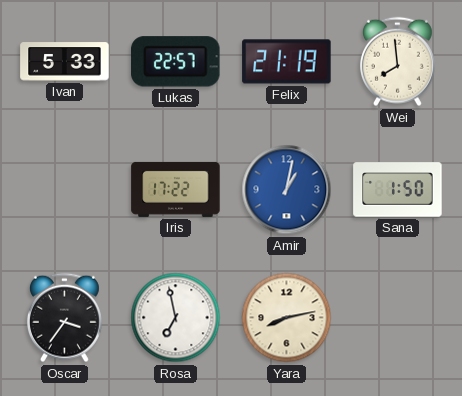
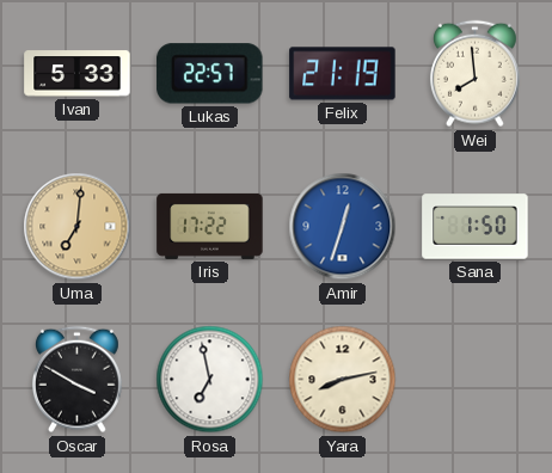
Uma: none -> 7:01
Amir: 1:02 -> 12:33
Oscar: 3:36 -> 3:50
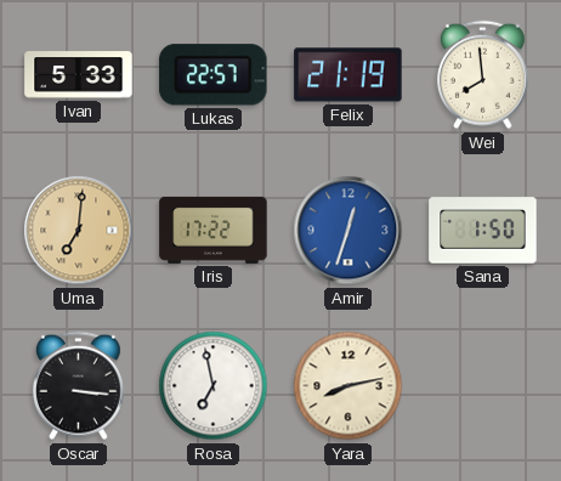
Oscar: 3:50 -> 3:16
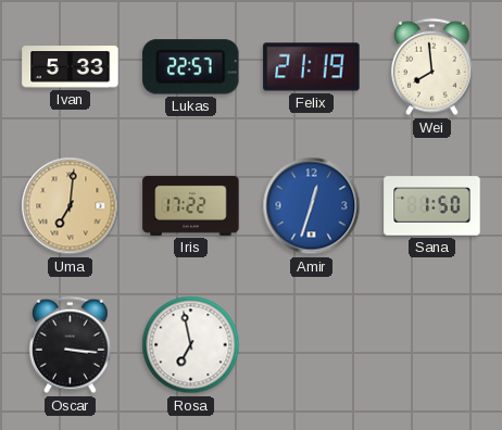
Yara: 8:13 -> none
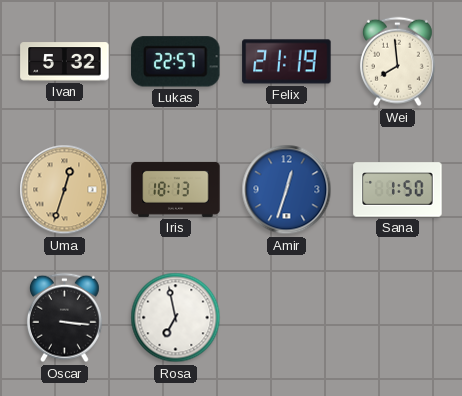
Ivan: 5:33 -> 5:32
Uma: 7:01 -> 12:33
Iris: 17:22 -> 18:13
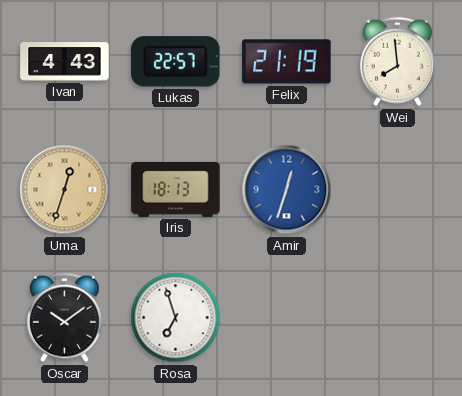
Ivan: 5:32 -> 4:43
Sana: 1:50 -> none
Oscar: 3:16 -> 10:09
Rosa: 6:58 -> 6:57
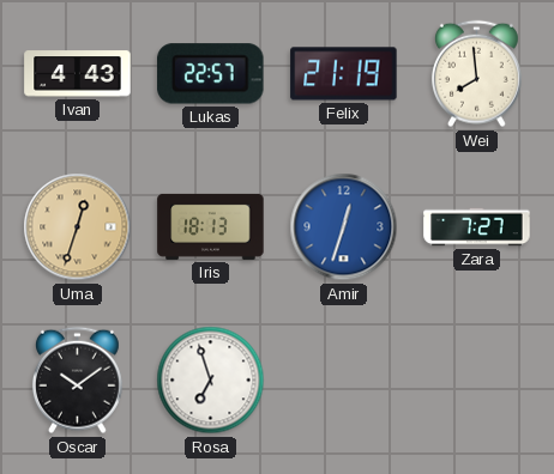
Zara: none -> 7:27
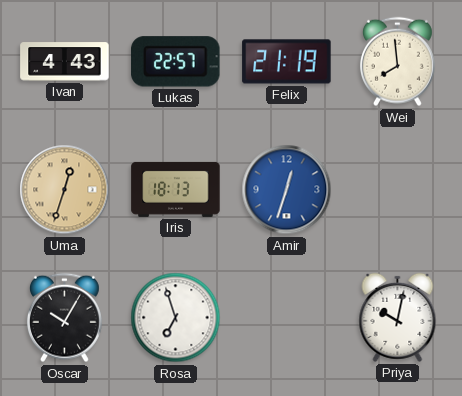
Zara: 7:27 -> none
Oscar: 10:09 -> 10:05
Priya: none -> 10:02
